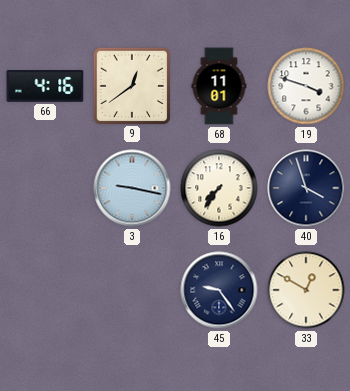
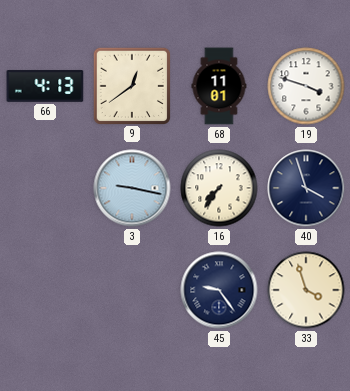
66: 4:16 -> 4:13
33: 12:50 -> 3:57
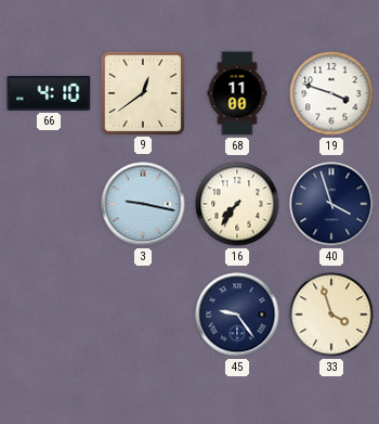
66: 4:13 -> 4:10
68: 11:01 -> 11:00
